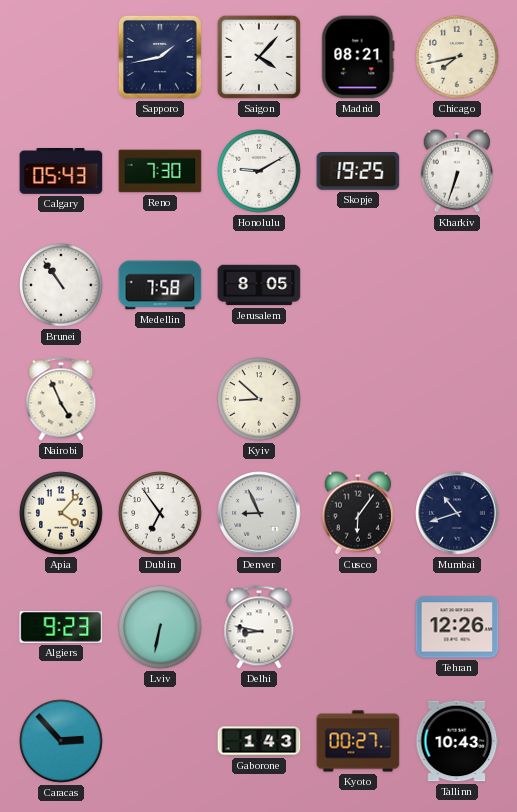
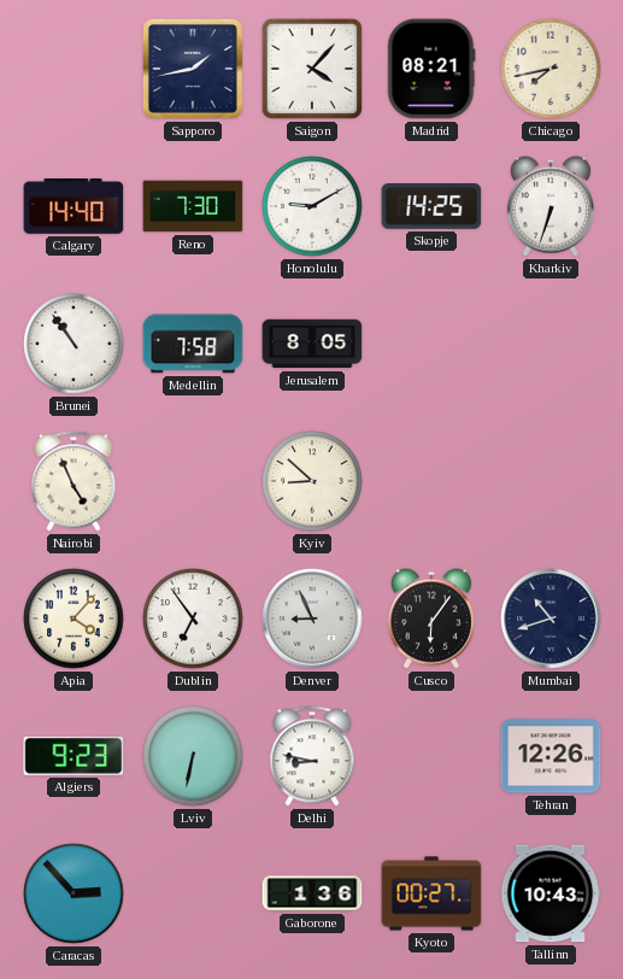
Calgary: 05:43 -> 14:40
Skopje: 19:25 -> 14:25
Gaborone: 1:43 -> 1:36
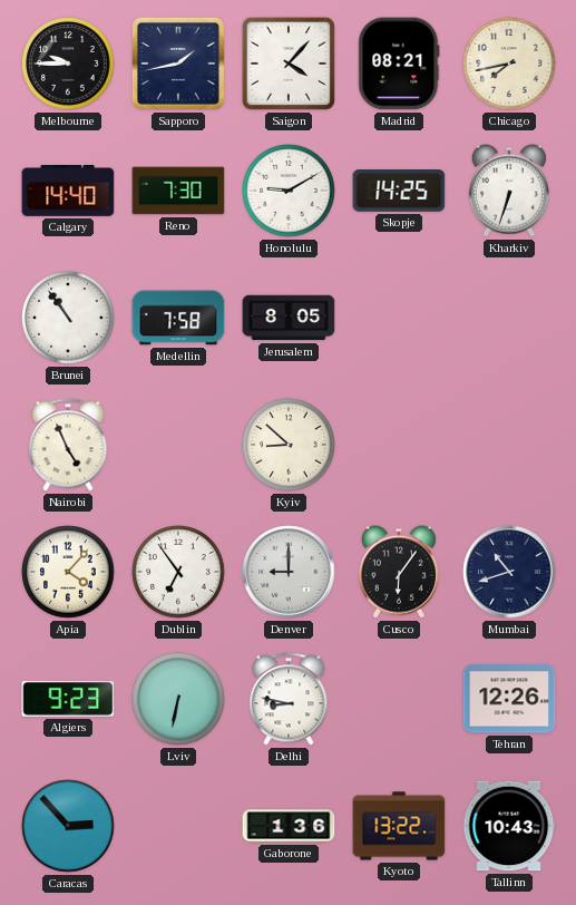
Melbourne: none -> 9:45
Denver: 8:56 -> 9:00
Kyoto: 00:27 -> 13:22
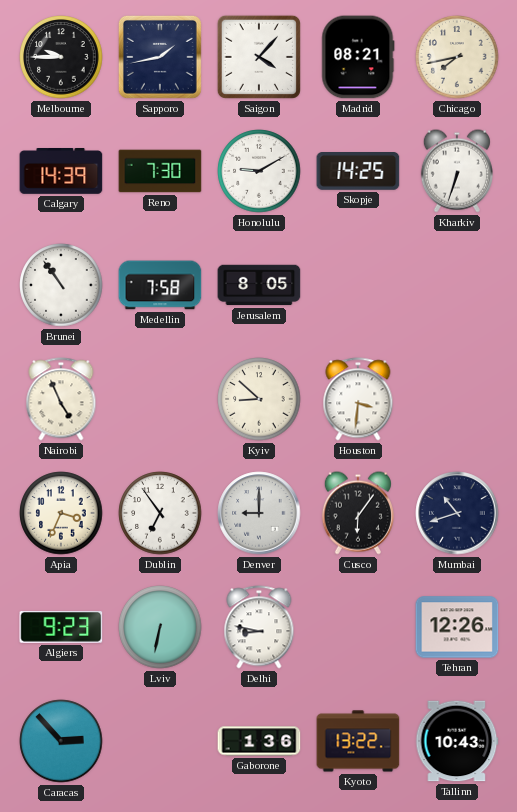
Calgary: 14:40 -> 14:39
Houston: none -> 3:31
Apia: 4:07 -> 3:34
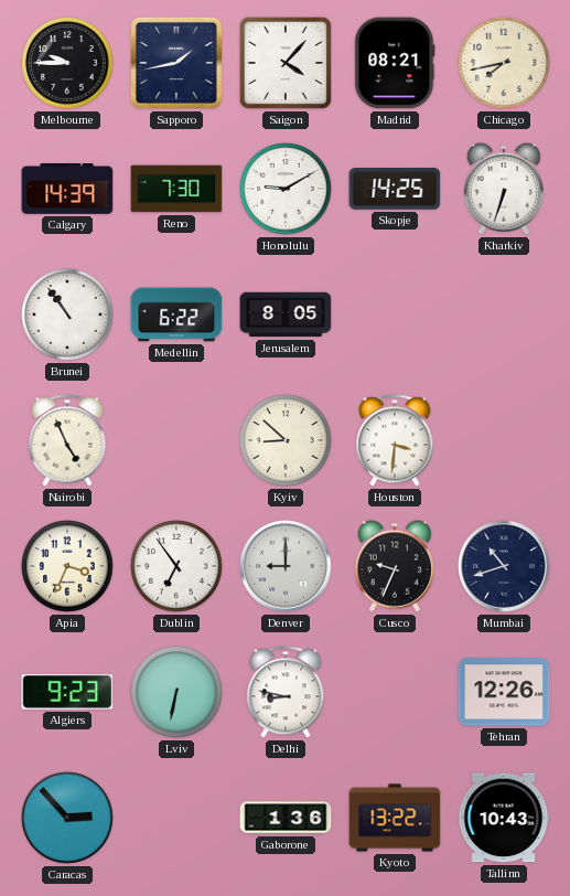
Medellin: 7:58 -> 6:22
Cusco: 6:06 -> 9:34
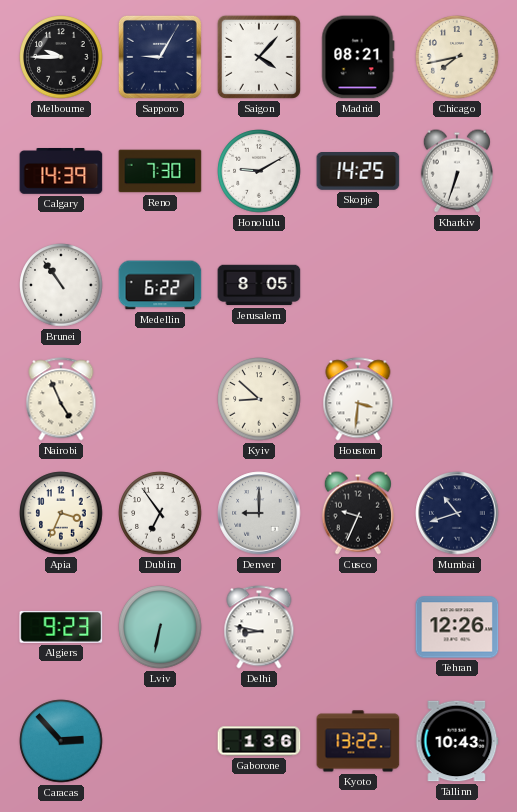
Sapporo: 1:43 -> 9:05
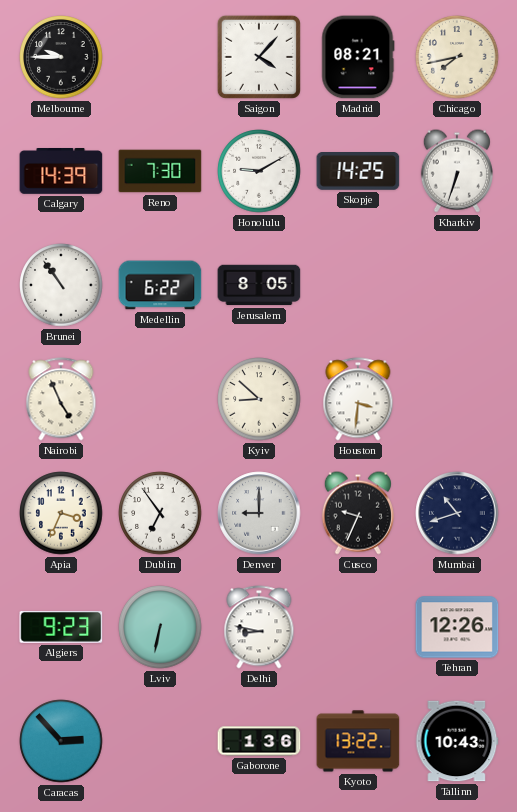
Sapporo: 9:05 -> none
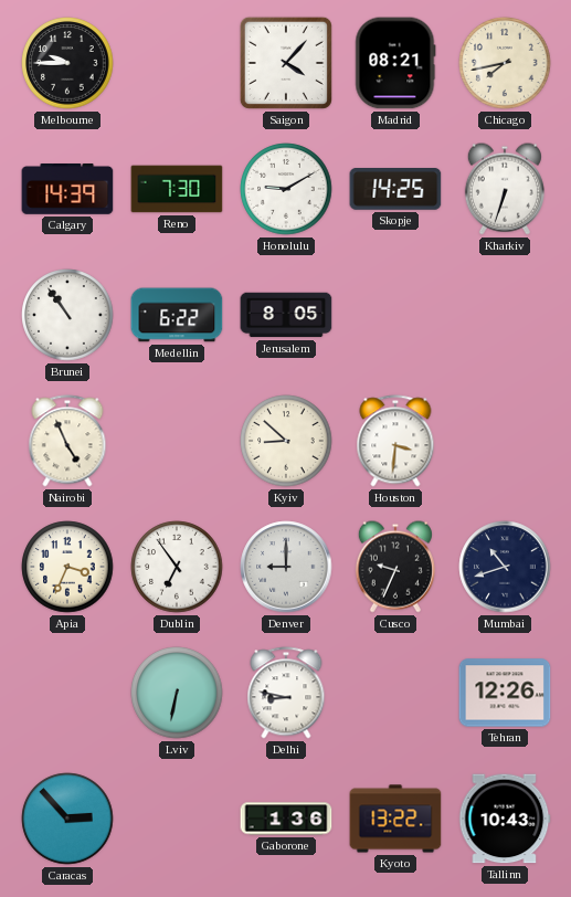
Algiers: 9:23 -> none
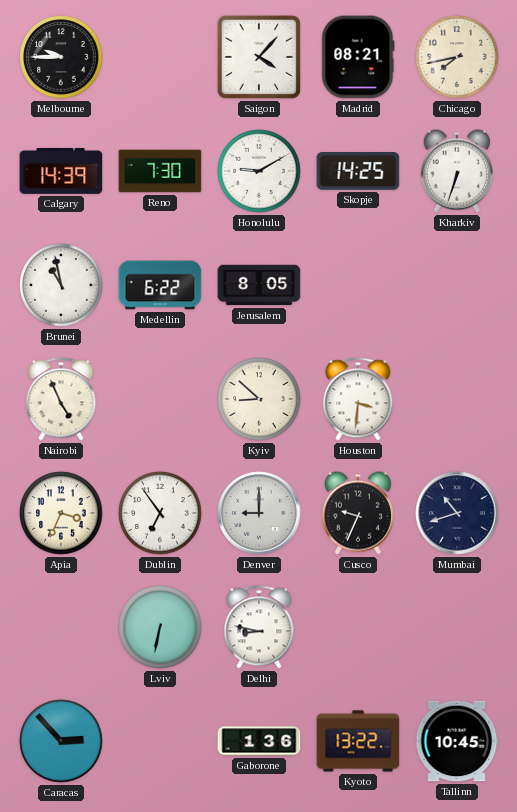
Brunei: 10:54 -> 10:58
Tehran: 12:26 -> none
Tallinn: 10:43 -> 10:45
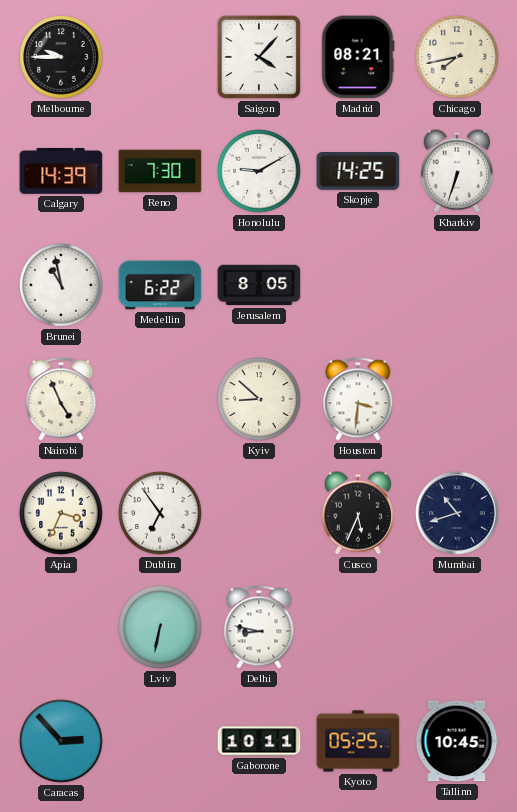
Denver: 9:00 -> none
Cusco: 9:34 -> 5:34
Gaborone: 1:36 -> 10:11
Kyoto: 13:22 -> 05:25
